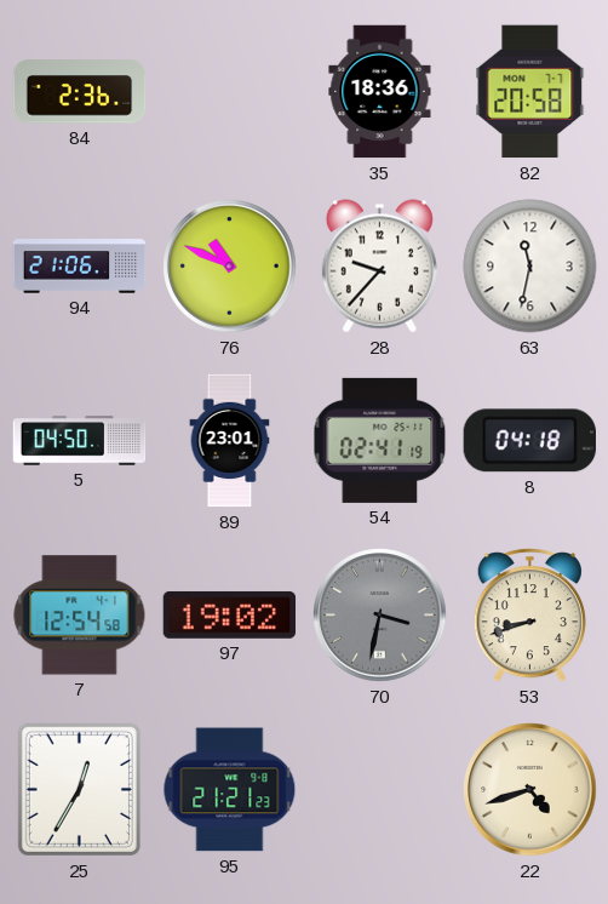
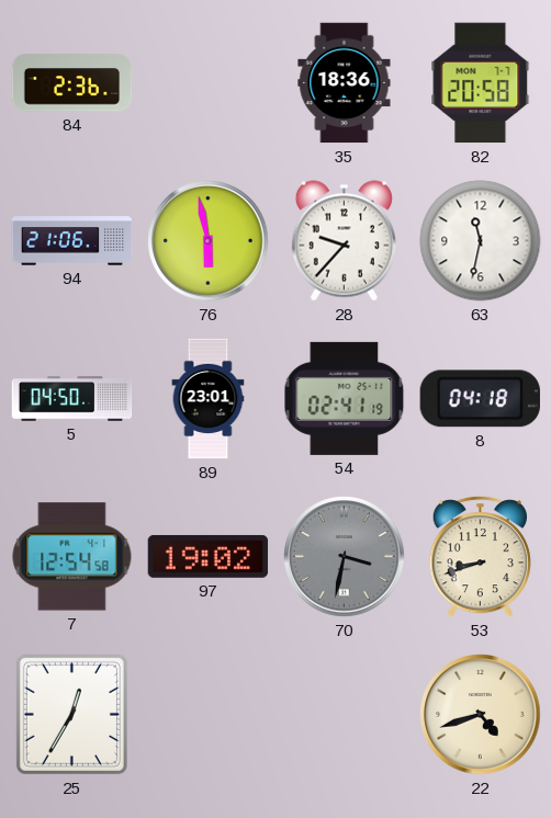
76: 10:49 -> 5:58
95: 21:21 -> none
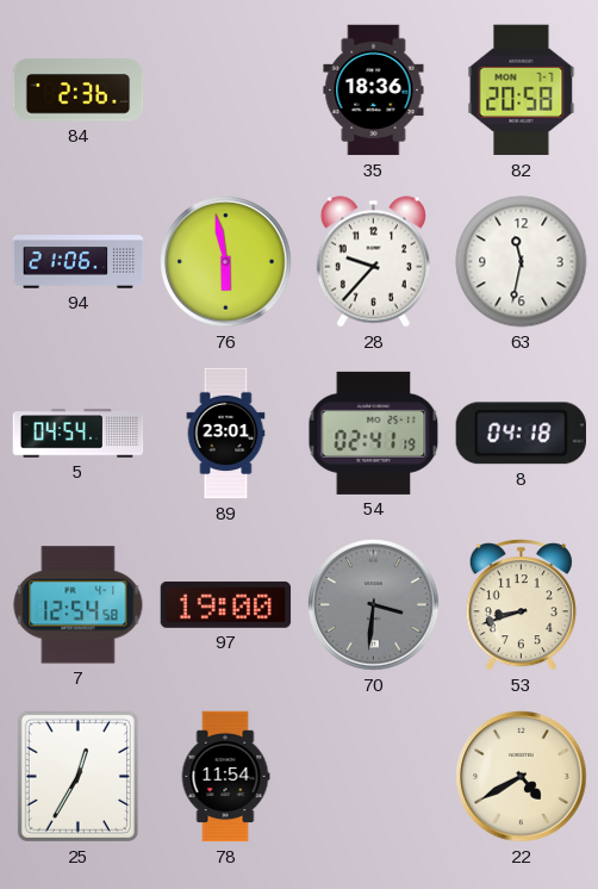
5: 04:50 -> 04:54
97: 19:02 -> 19:00
70: 3:32 -> 3:31
78: none -> 11:54
22: 4:42 -> 4:40
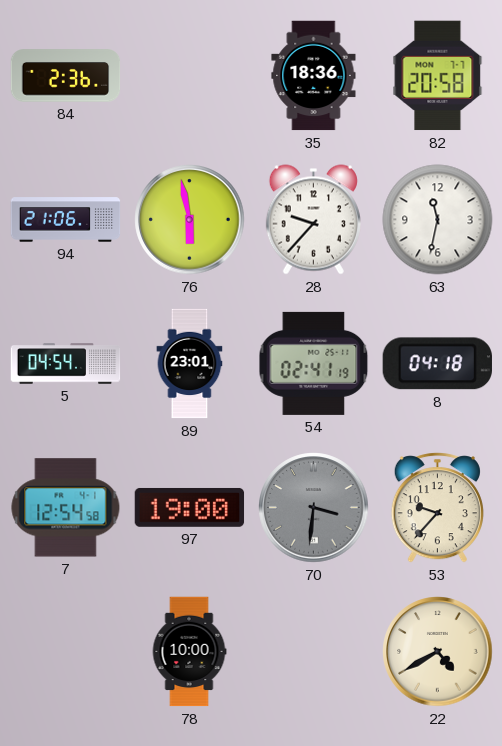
53: 8:42 -> 9:37
25: 12:35 -> none
78: 11:54 -> 10:00
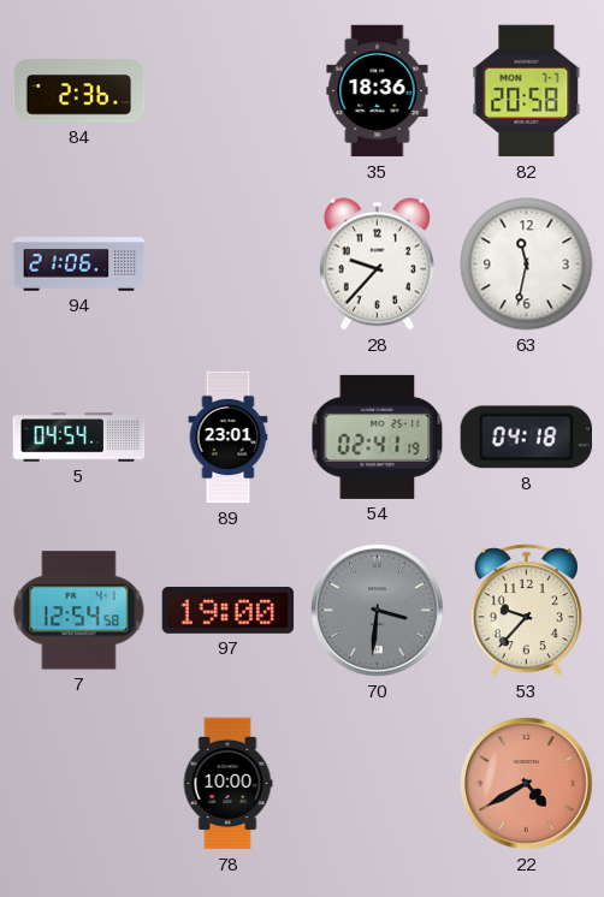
76: 5:58 -> none
22 dial: cream -> salmon
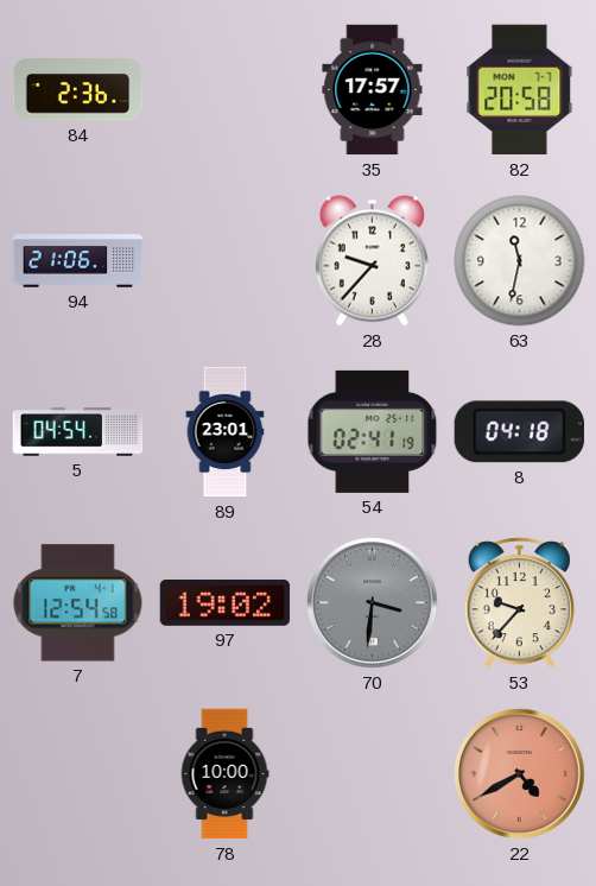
35: 18:36 -> 17:57
97: 19:00 -> 19:02
